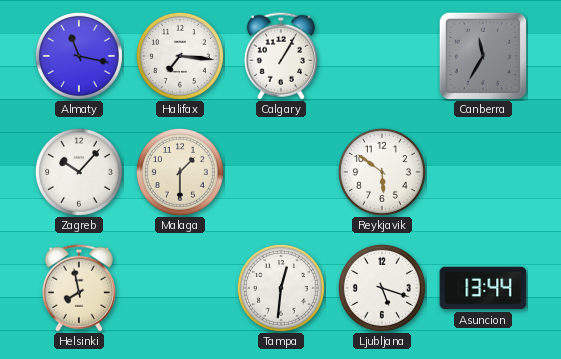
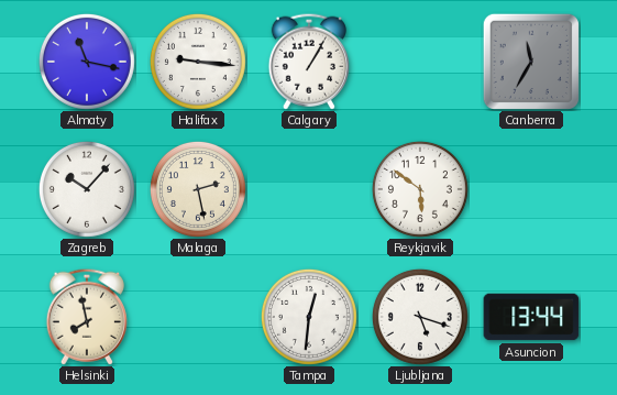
Halifax: 7:16 -> 9:16
Malaga: 1:30 -> 2:28
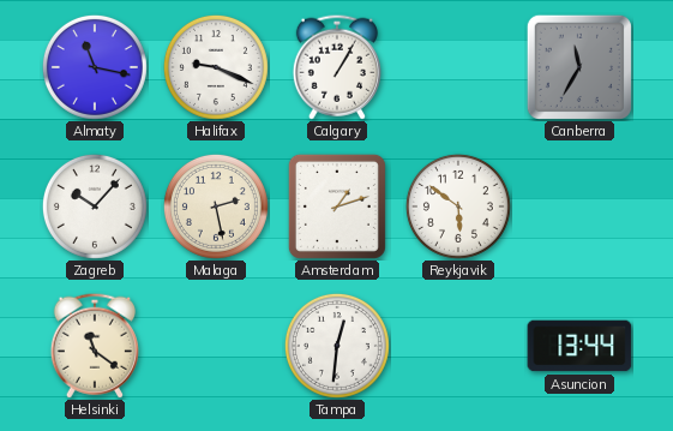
Halifax: 9:16 -> 9:19
Amsterdam: none -> 1:12
Helsinki: 7:58 -> 11:21
Ljubljana: 5:18 -> none
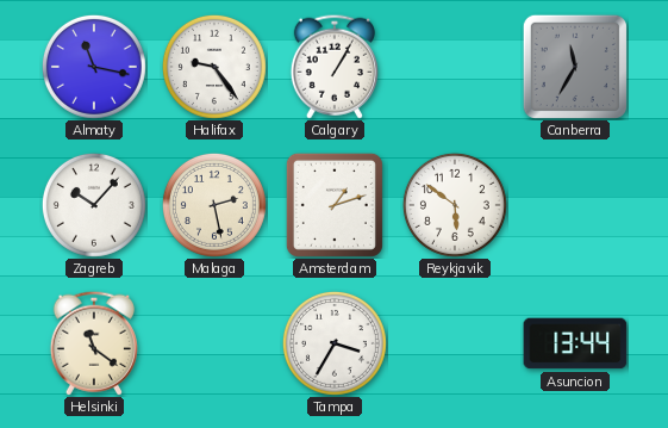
Halifax: 9:19 -> 9:24
Tampa: 12:31 -> 3:35
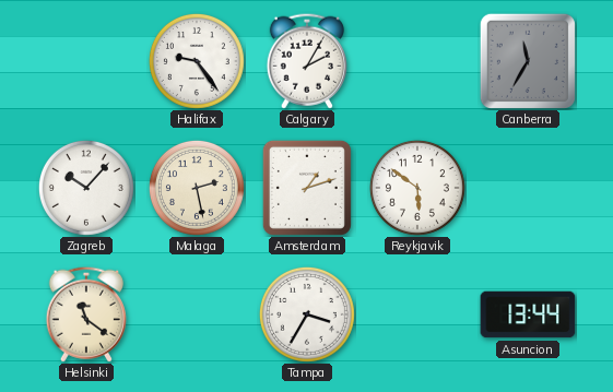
Almaty: 11:17 -> none
Calgary: 1:05 -> 2:05
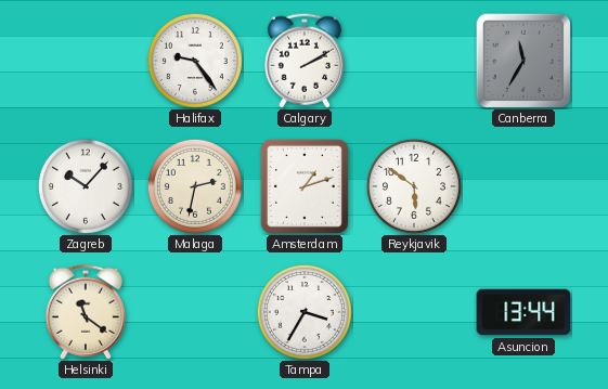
Calgary: 2:05 -> 2:10
Malaga: 2:28 -> 2:32
